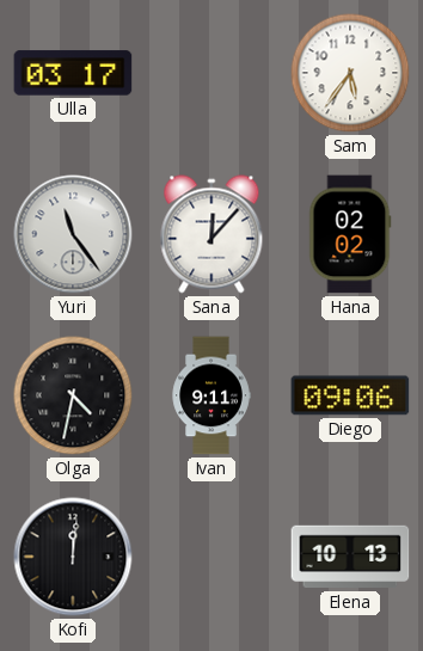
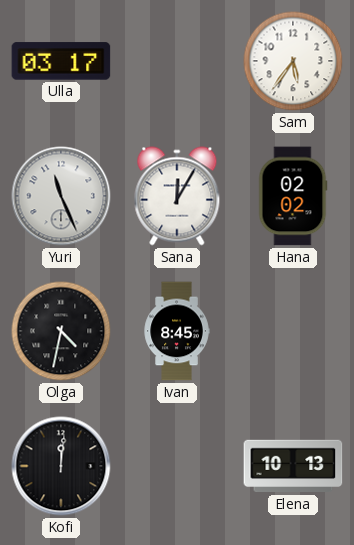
Yuri: 11:24 -> 11:26
Sana: 12:07 -> 12:05
Ivan: 9:11 -> 8:45
Diego: 09:06 -> none
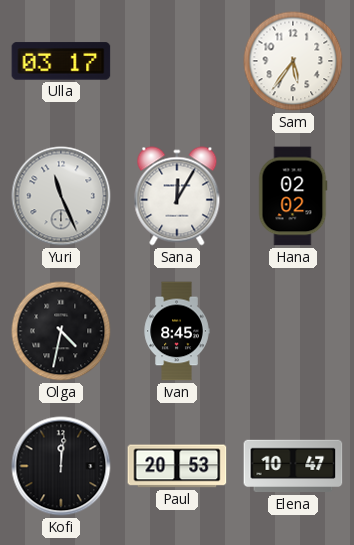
Paul: none -> 20:53
Elena: 10:13 -> 10:47
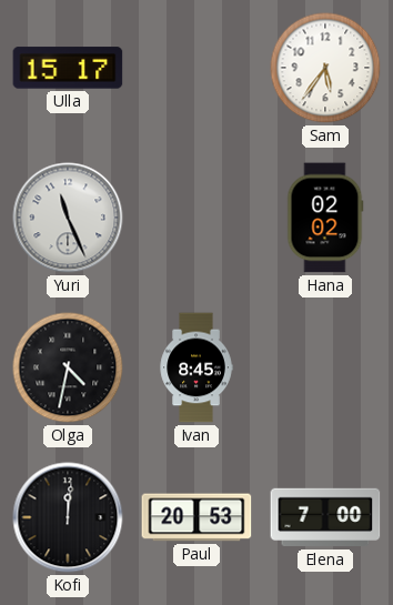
Ulla: 03:17 -> 15:17
Sana: 12:05 -> none
Elena: 10:47 -> 7:00
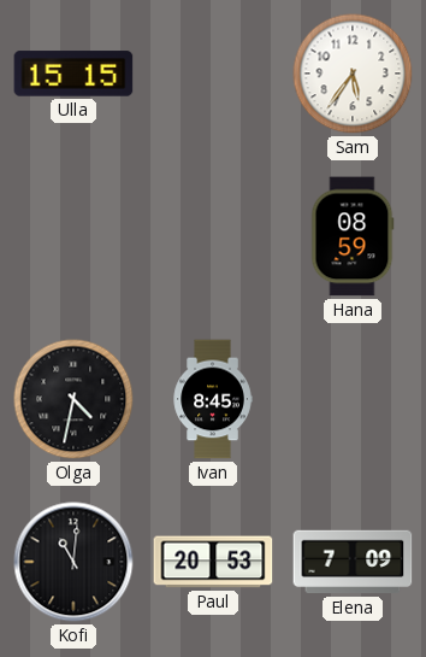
Ulla: 15:17 -> 15:15
Yuri: 11:26 -> none
Hana: 02:02 -> 08:59
Kofi: 12:01 -> 11:01
Elena: 7:00 -> 7:09
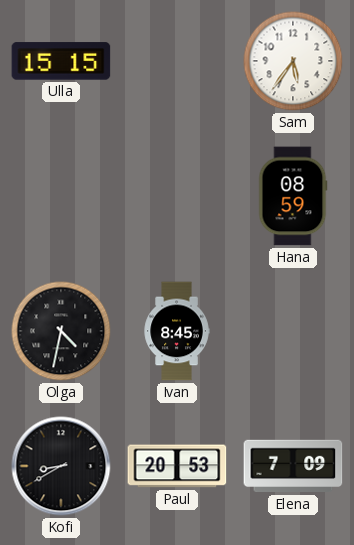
Kofi: 11:01 -> 8:40
